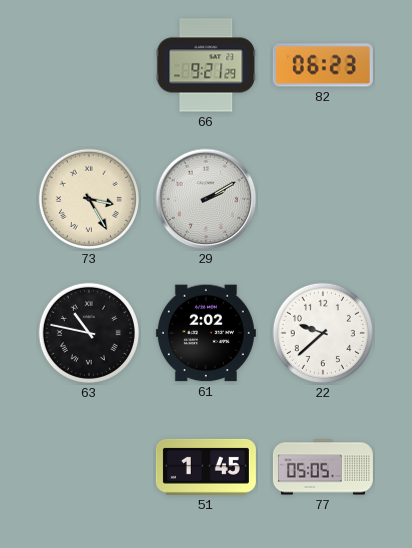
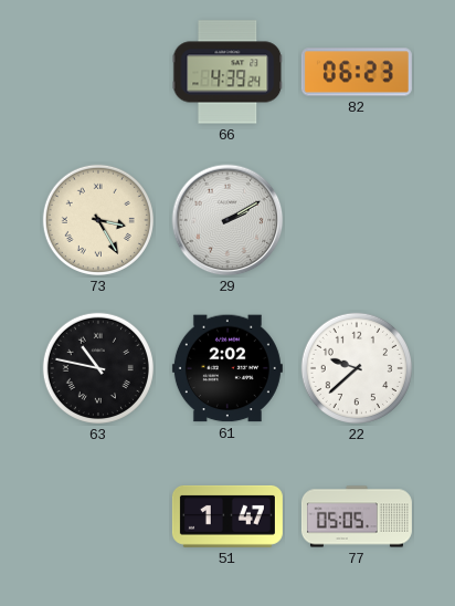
66: 9:21 -> 4:39
51: 1:45 -> 1:47
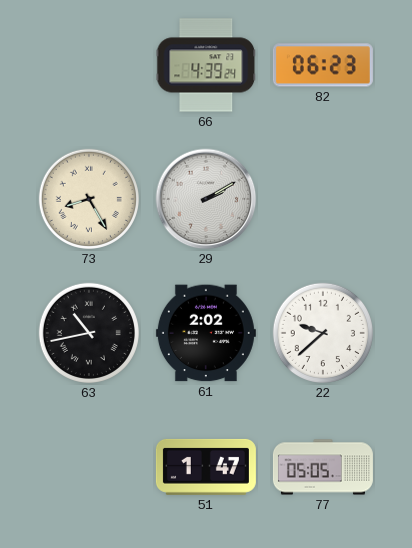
73: 3:25 -> 8:25
63: 10:47 -> 10:43
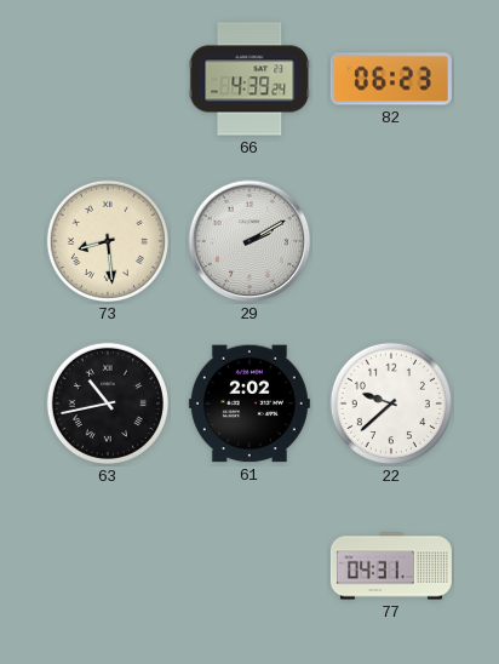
73: 8:25 -> 8:29
51: 1:47 -> none
77: 05:05 -> 04:31
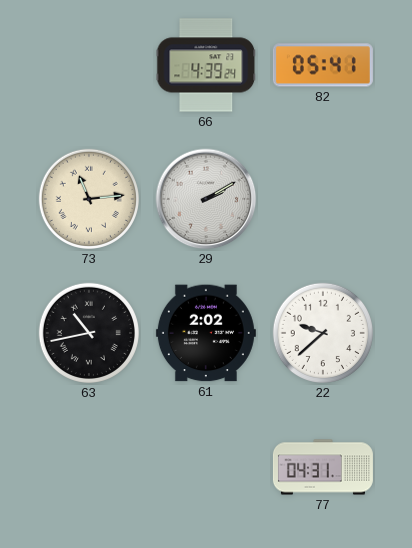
82: 06:23 -> 05:41
73: 8:29 -> 11:14
